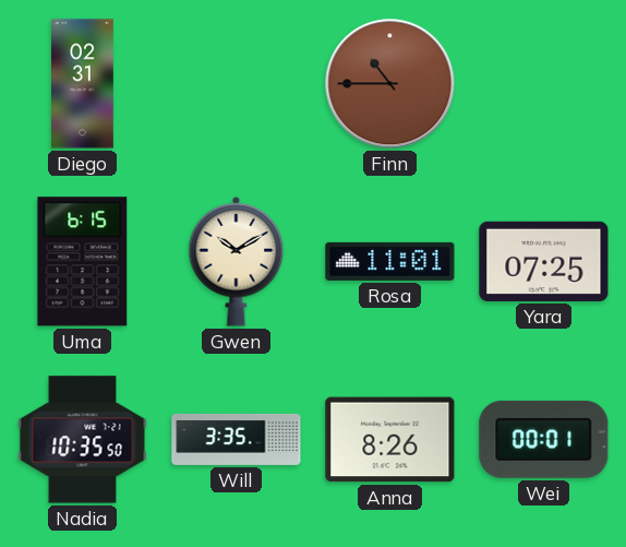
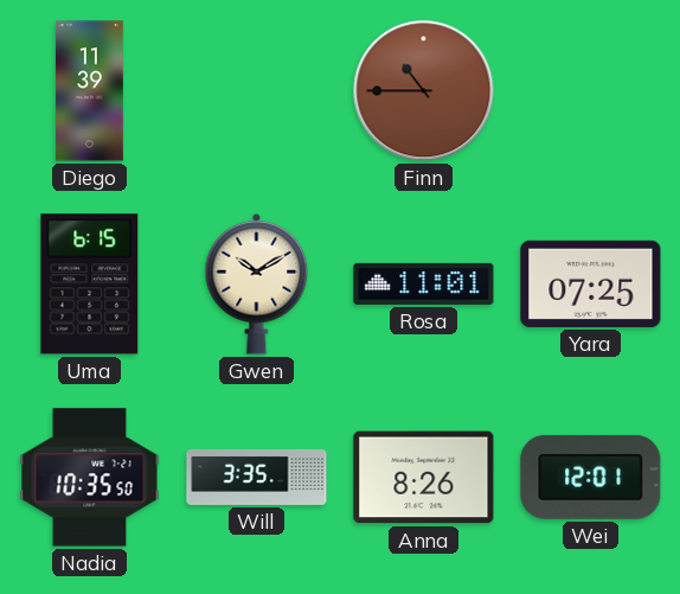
Diego: 02:31 -> 11:39
Wei: 00:01 -> 12:01
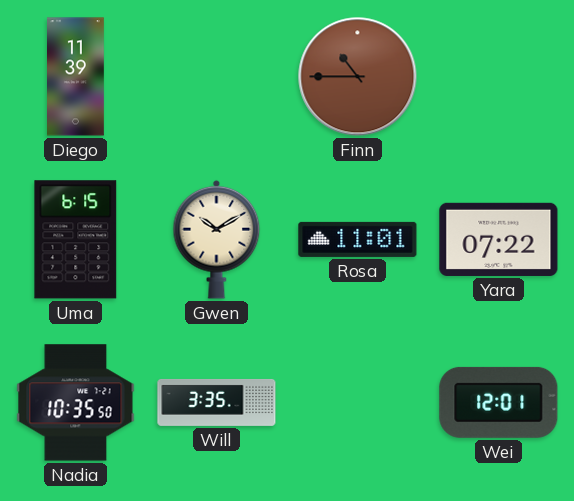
Yara: 07:25 -> 07:22
Anna: 8:26 -> none
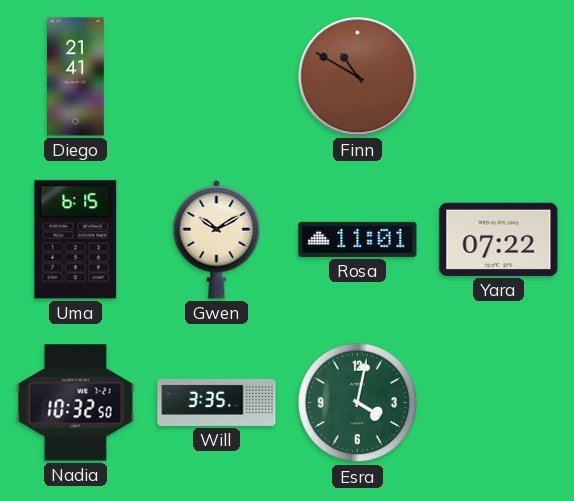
Diego: 11:39 -> 21:41
Finn: 10:45 -> 10:50
Nadia: 10:35 -> 10:32
Esra: none -> 4:02
Wei: 12:01 -> none
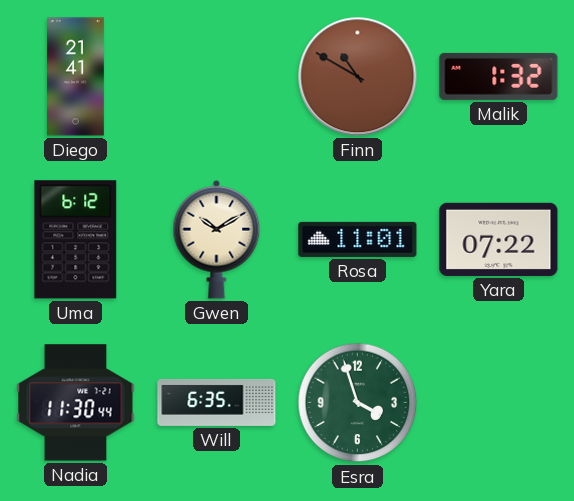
Malik: none -> 1:32
Uma: 6:15 -> 6:12
Nadia: 10:32 -> 11:30
Will: 3:35 -> 6:35
Esra: 4:02 -> 3:57
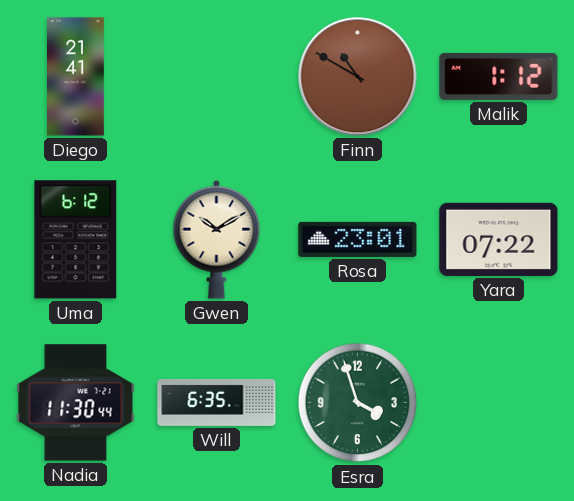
Malik: 1:32 -> 1:12
Rosa: 11:01 -> 23:01
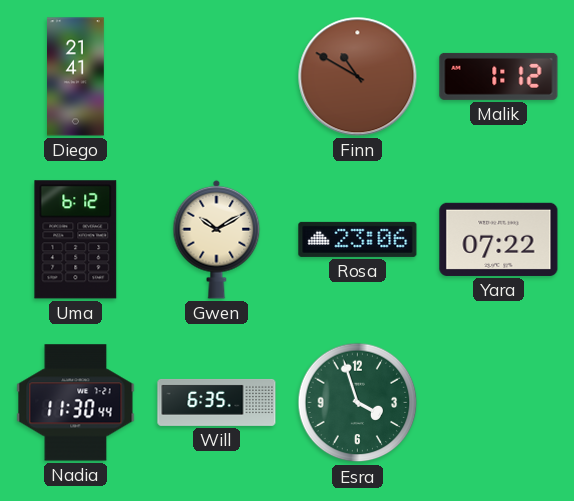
Rosa: 23:01 -> 23:06
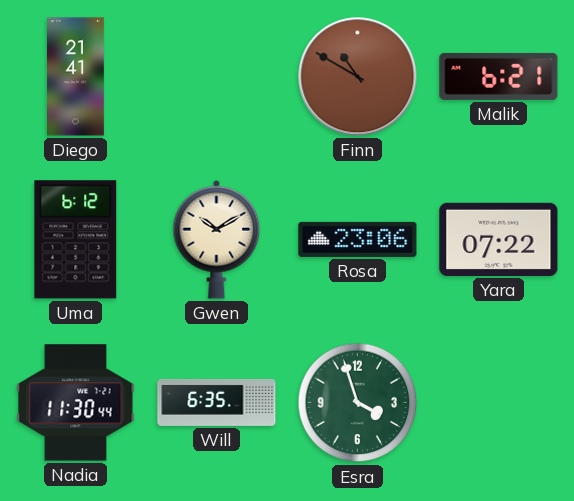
Malik: 1:12 -> 6:21
